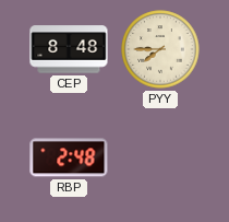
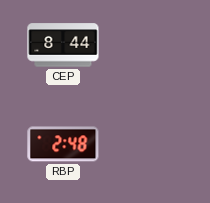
CEP: 8:48 -> 8:44
PYY: 7:45 -> none
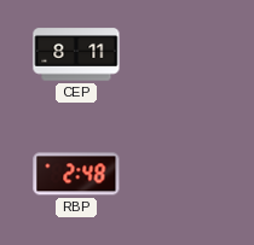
CEP: 8:44 -> 8:11
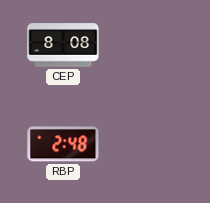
CEP: 8:11 -> 8:08
